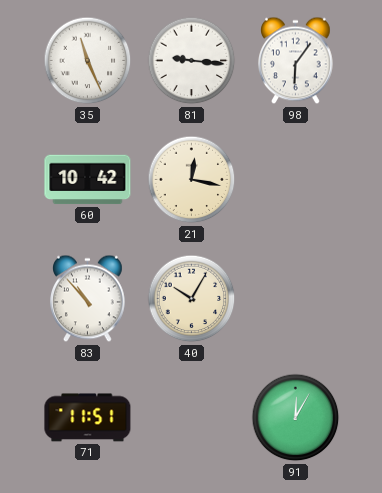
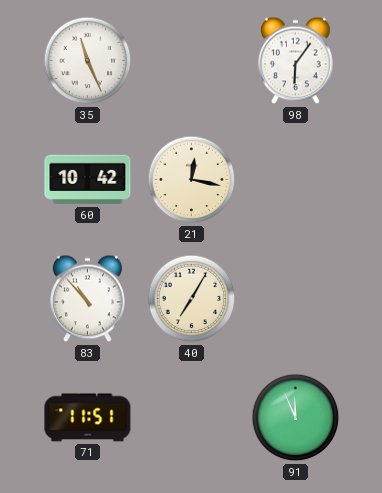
81: 9:16 -> none
40: 10:05 -> 7:05
91: 12:05 -> 11:56
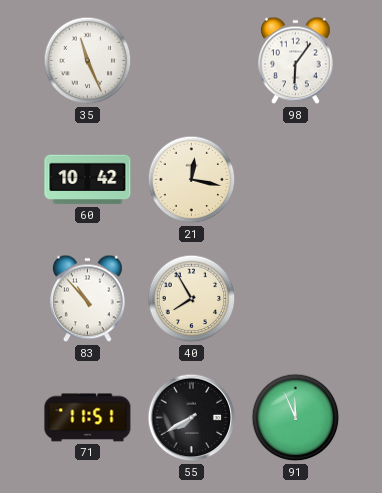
40: 7:05 -> 7:55
55: none -> 7:40
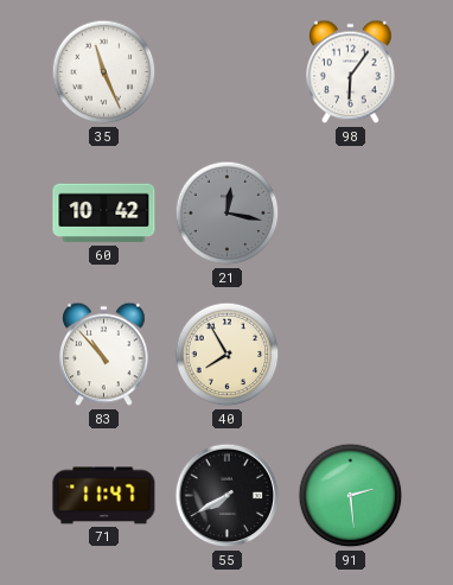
21 dial: cream -> grey
71: 11:51 -> 11:47
91: 11:56 -> 2:29
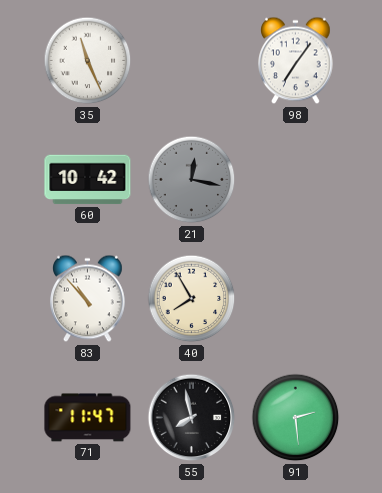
98: 6:06 -> 7:06
55: 7:40 -> 7:58
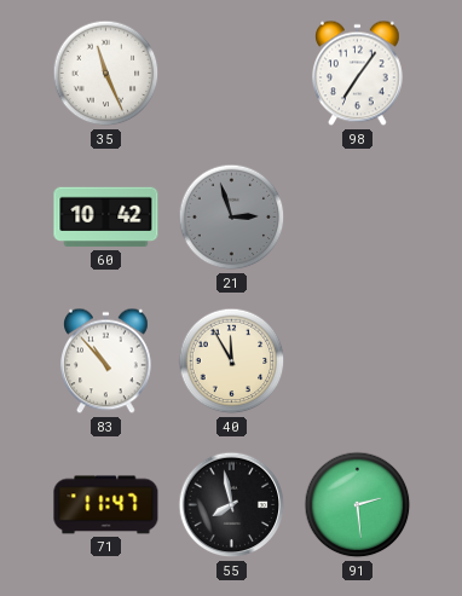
21: 12:17 -> 2:57
40: 7:55 -> 11:55
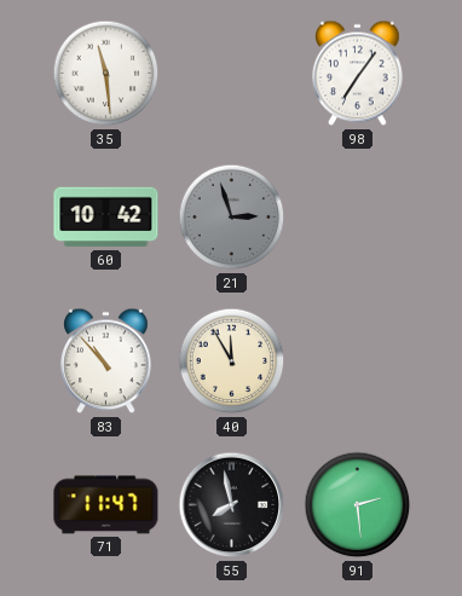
35: 11:26 -> 11:29
